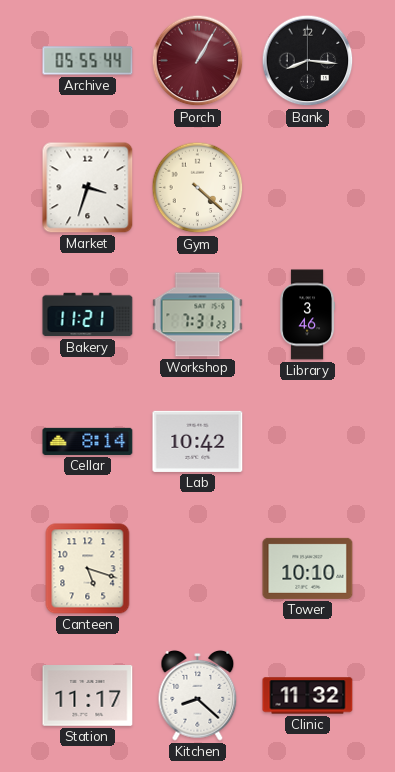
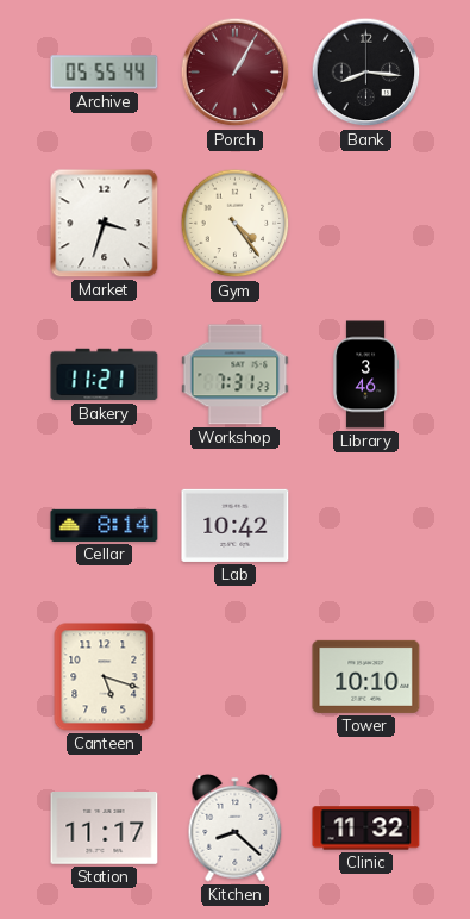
Gym: 4:22 -> 4:24
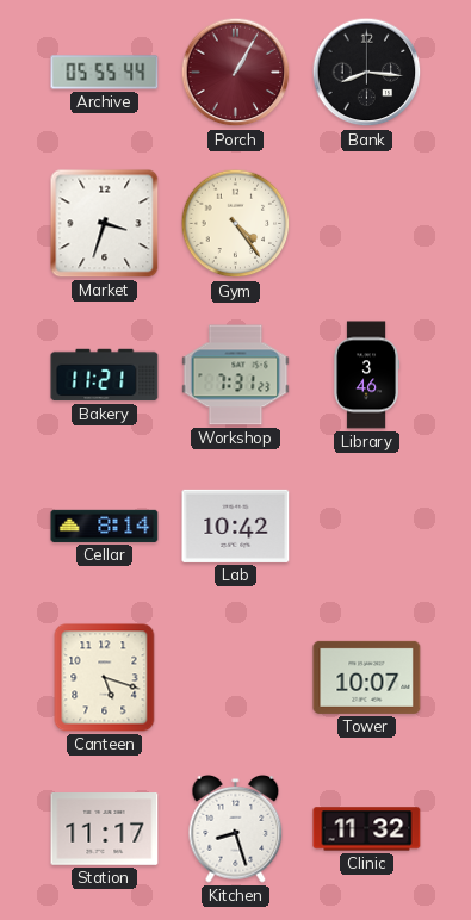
Tower: 10:10 -> 10:07
Kitchen: 8:22 -> 8:27
